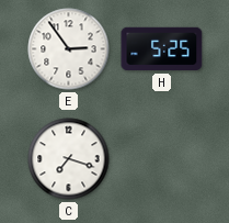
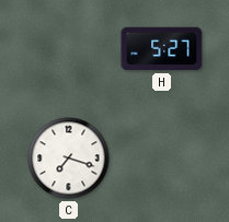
E: 2:54 -> none
H: 5:25 -> 5:27
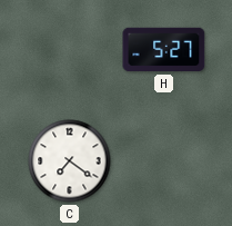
C: 7:18 -> 7:21
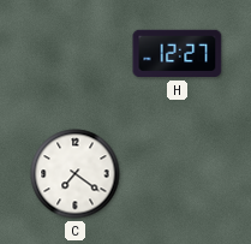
H: 5:27 -> 12:27
